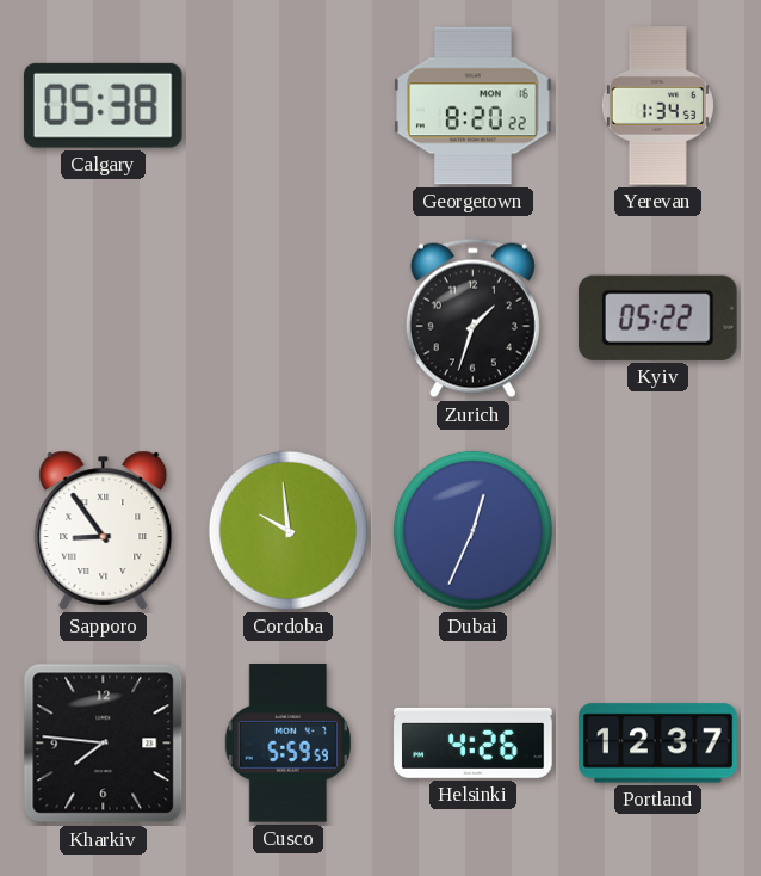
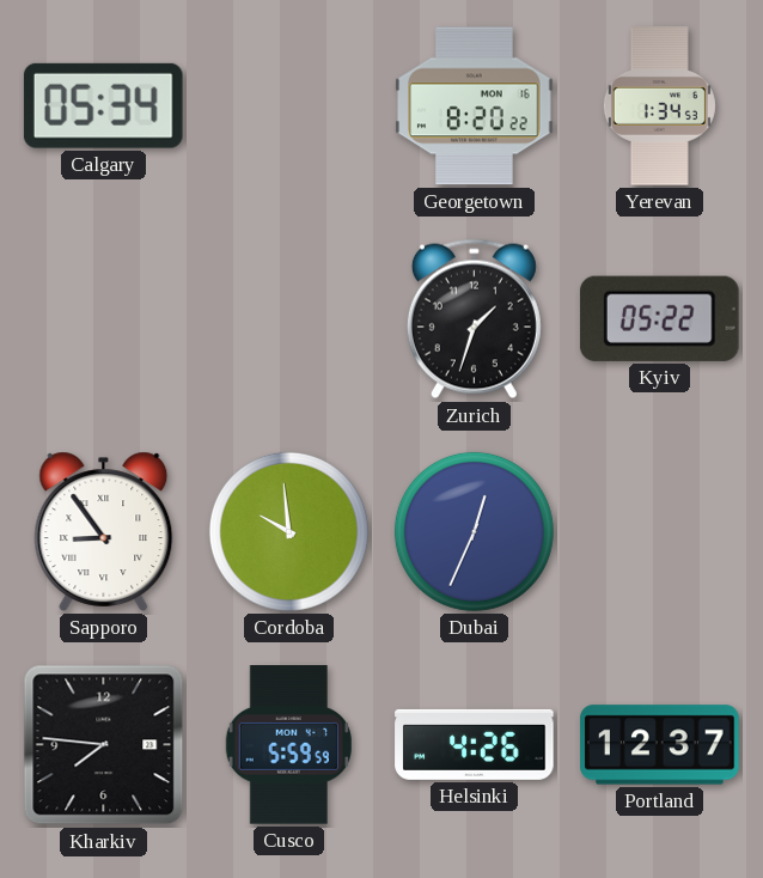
Calgary: 05:38 -> 05:34
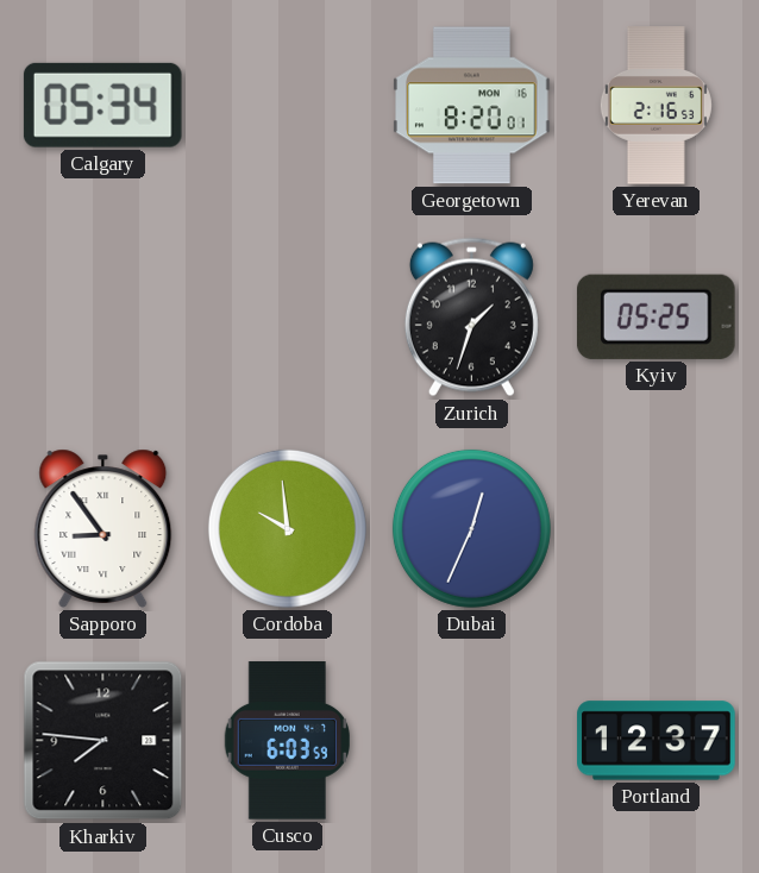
Georgetown: 8:20:22 -> 8:20:01
Yerevan: 1:34 -> 2:16
Kyiv: 05:22 -> 05:25
Cusco: 5:59 -> 6:03
Helsinki: 4:26 -> none
